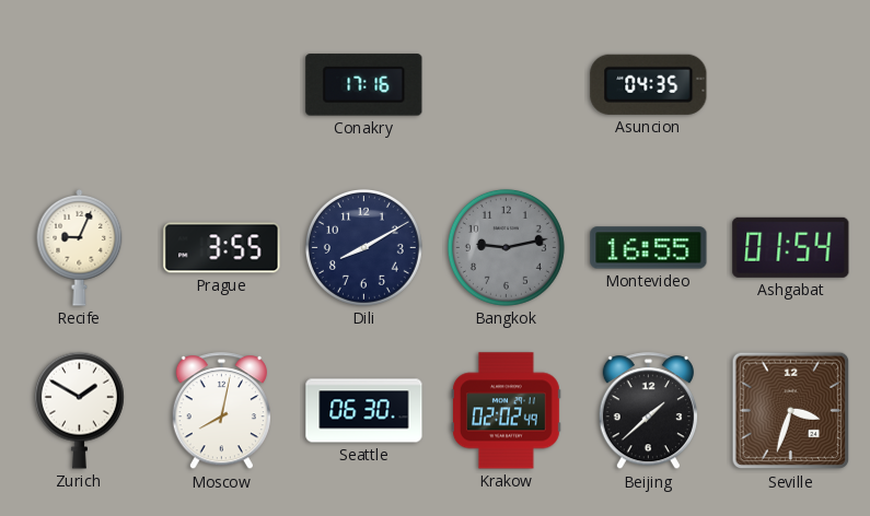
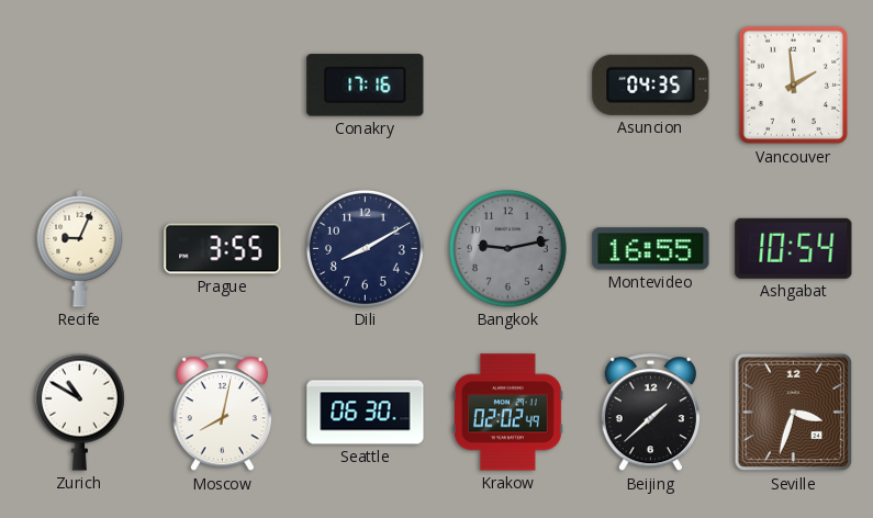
Vancouver: none -> 1:59
Ashgabat: 01:54 -> 10:54
Zurich: 1:50 -> 10:50
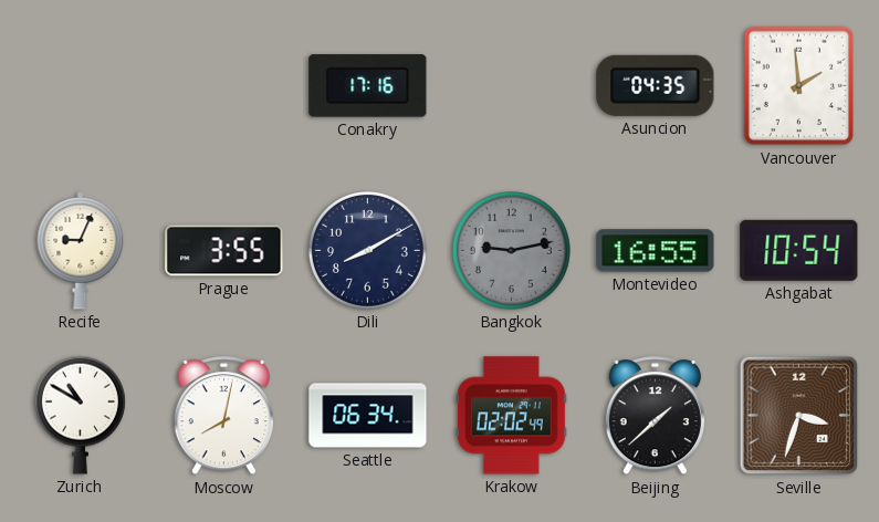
Seattle: 06:30 -> 06:34
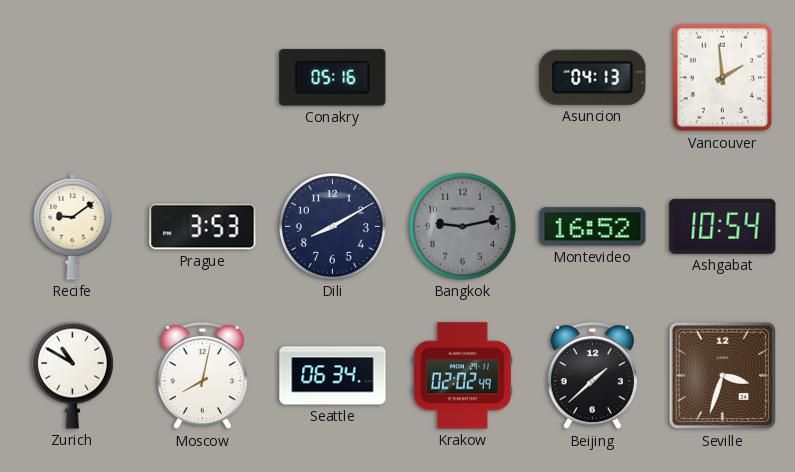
Conakry: 17:16 -> 05:16
Asuncion: 04:35 -> 04:13
Recife: 9:04 -> 9:09
Prague: 3:55 -> 3:53
Montevideo: 16:55 -> 16:52
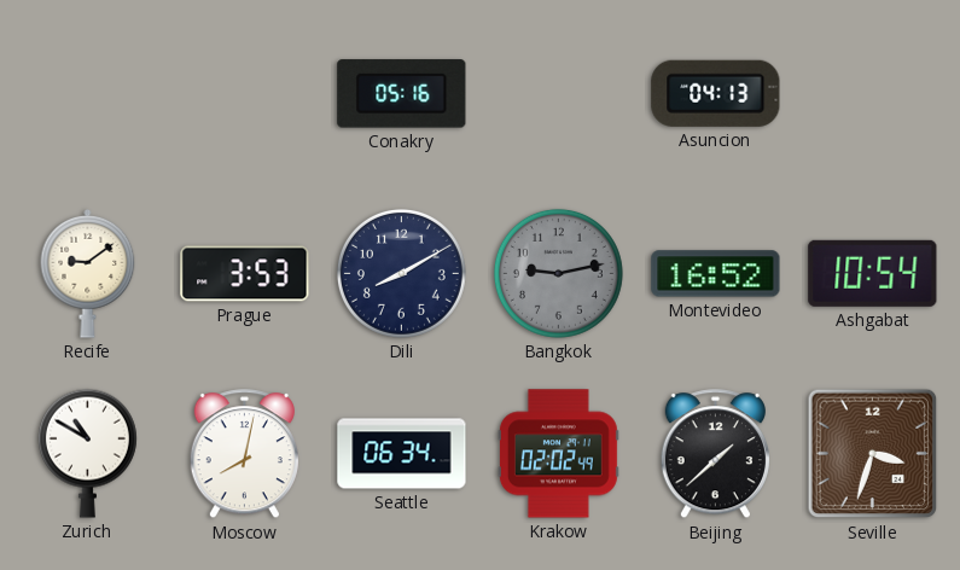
Vancouver: 1:59 -> none
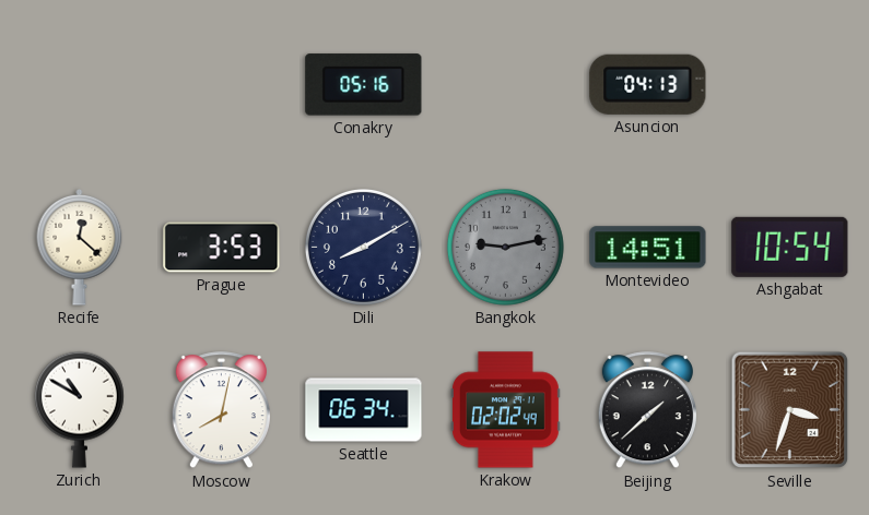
Recife: 9:09 -> 12:22
Montevideo: 16:52 -> 14:51
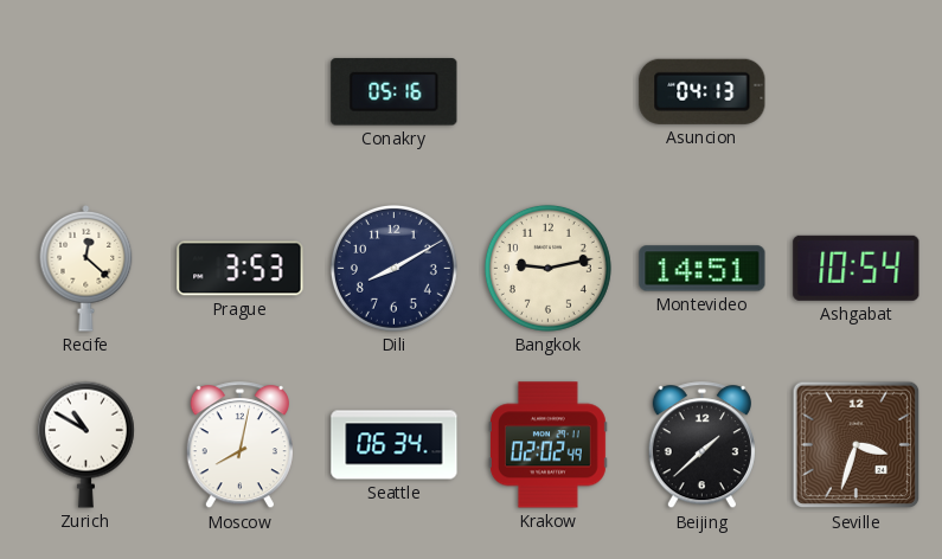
Bangkok dial: grey -> cream
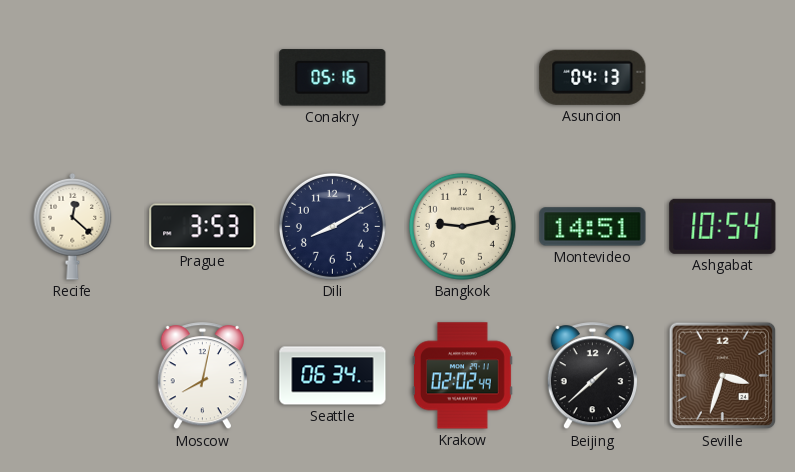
Zurich: 10:50 -> none
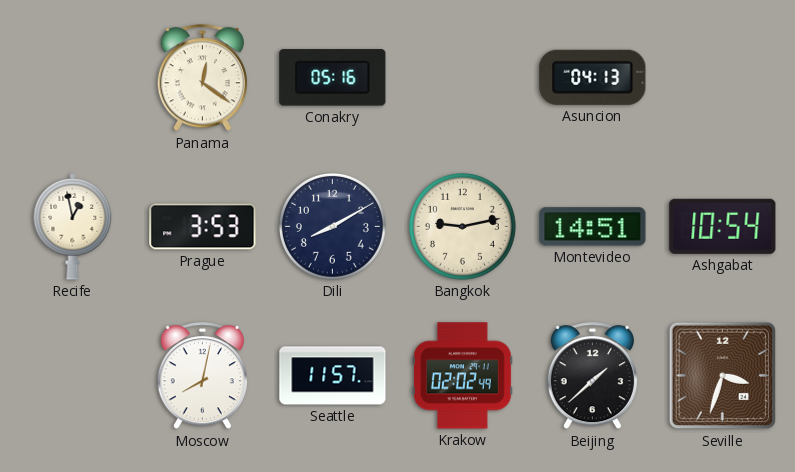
Panama: none -> 12:21
Recife: 12:22 -> 12:58
Seattle: 06:34 -> 11:57
